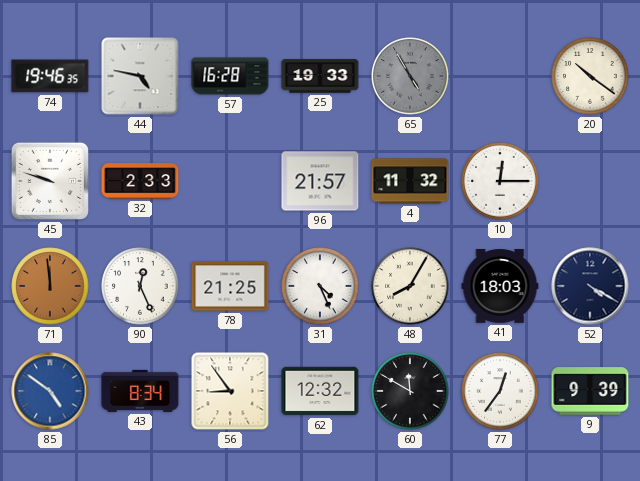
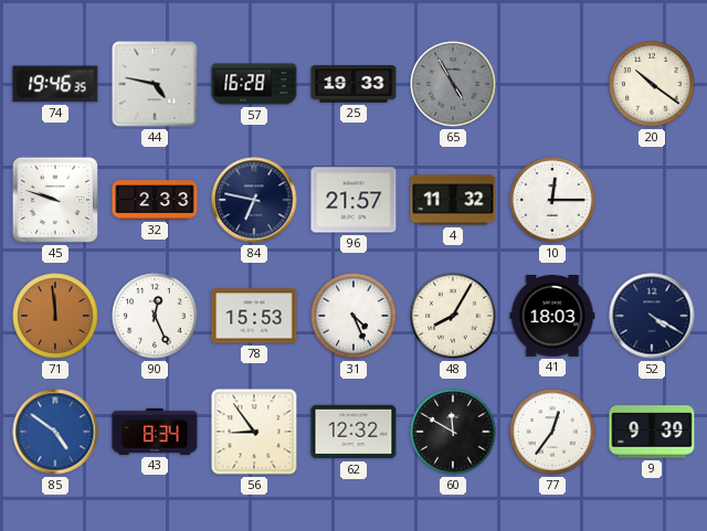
84: none -> 6:47
78: 21:25 -> 15:53
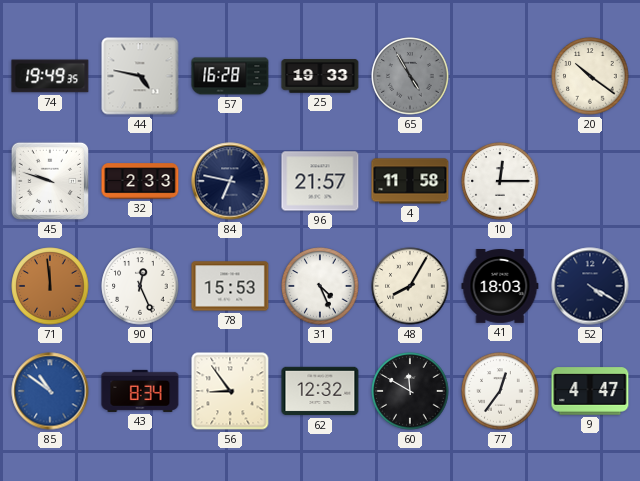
74: 19:46 -> 19:49
4: 11:32 -> 11:58
85: 4:51 -> 10:51
9: 9:39 -> 4:47
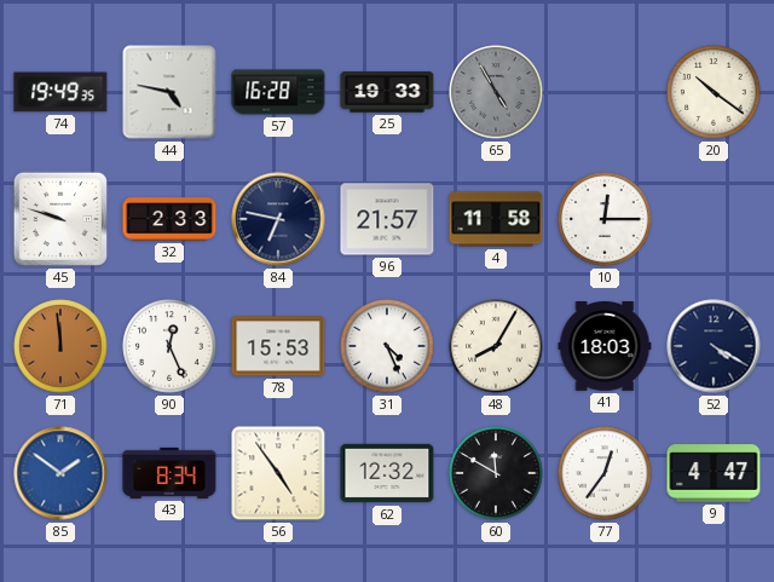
85: 10:51 -> 1:51
56: 8:54 -> 4:54
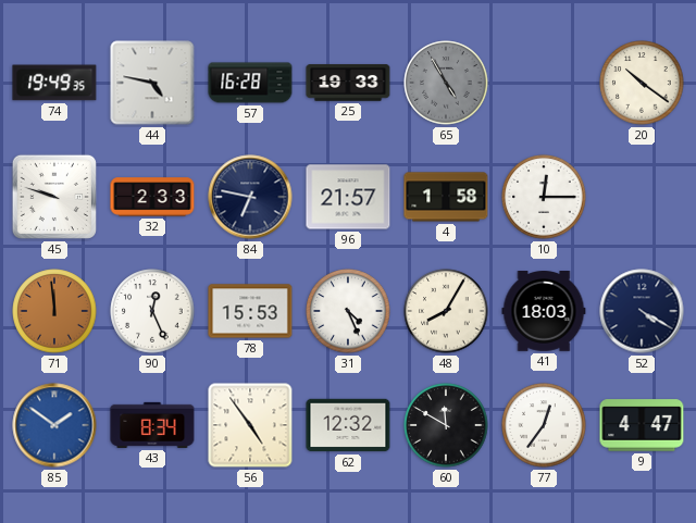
4: 11:58 -> 1:58
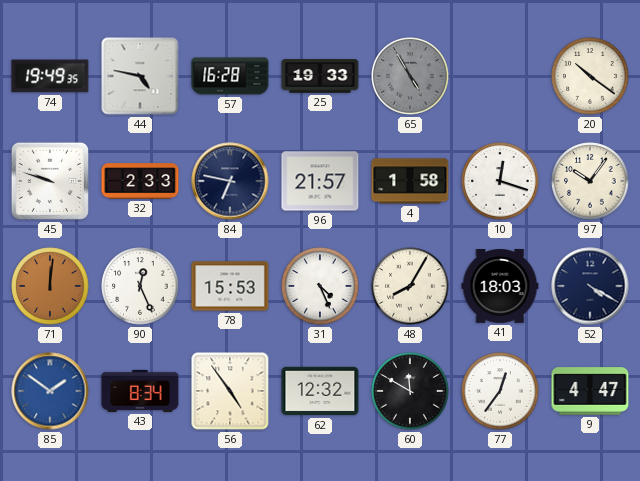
10: 12:15 -> 12:18
97: none -> 10:06
71: 11:59 -> 12:01
